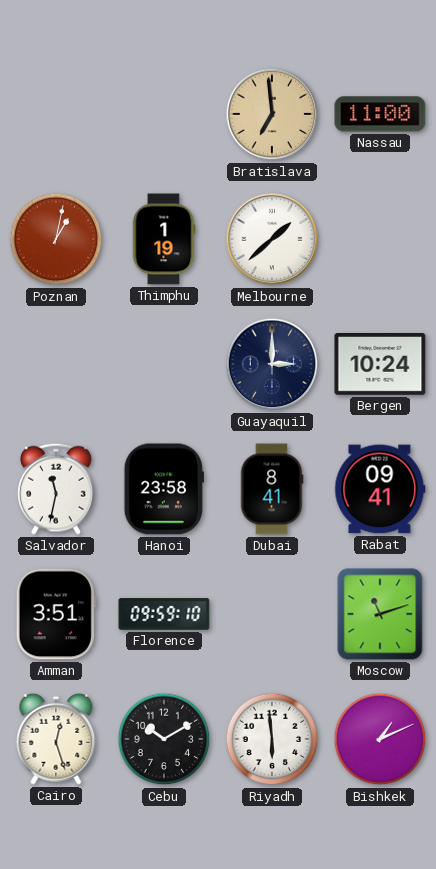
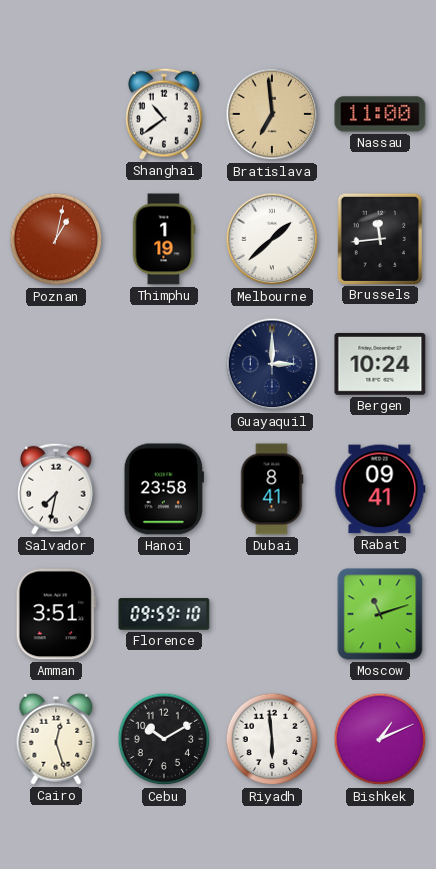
Shanghai: none -> 10:39
Brussels: none -> 11:44
Salvador: 11:32 -> 7:32
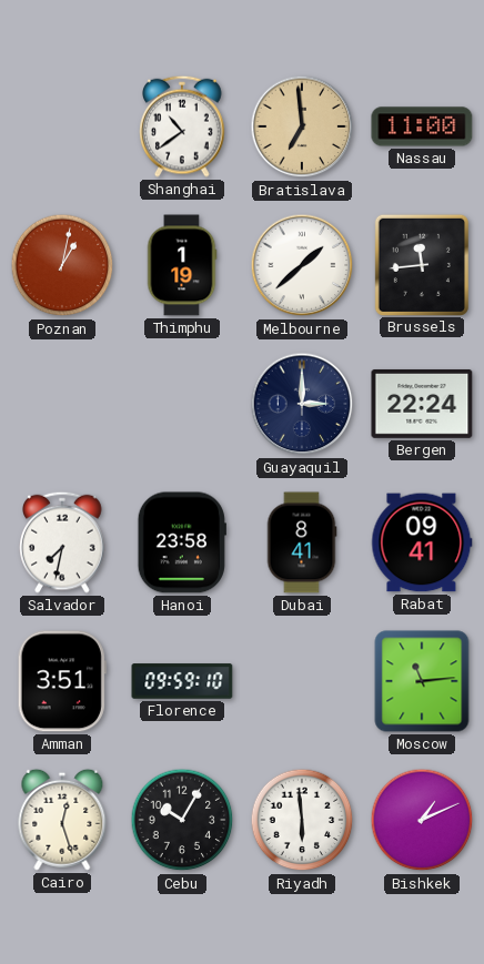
Bergen: 10:24 -> 22:24
Moscow: 11:12 -> 11:14
Cebu: 10:10 -> 10:05
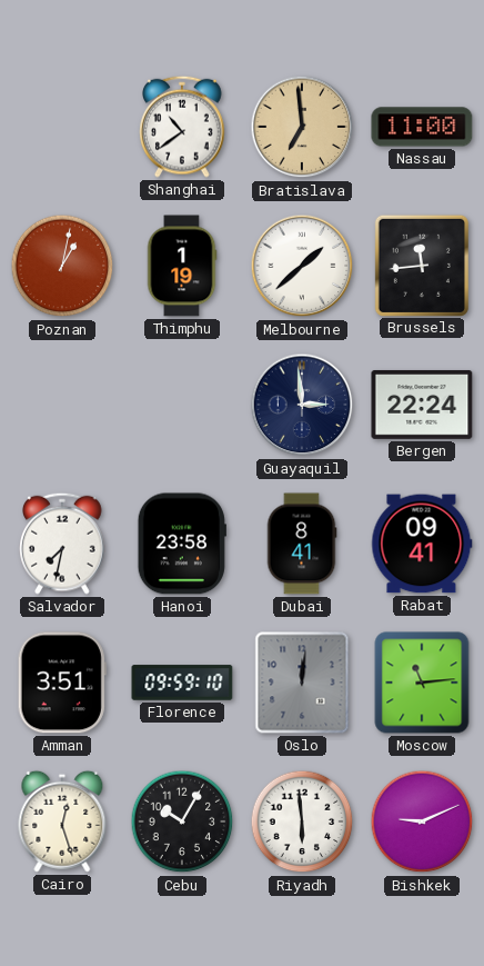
Guayaquil: 3:00 -> 2:59
Oslo: none -> 12:01
Bishkek: 1:11 -> 9:11
